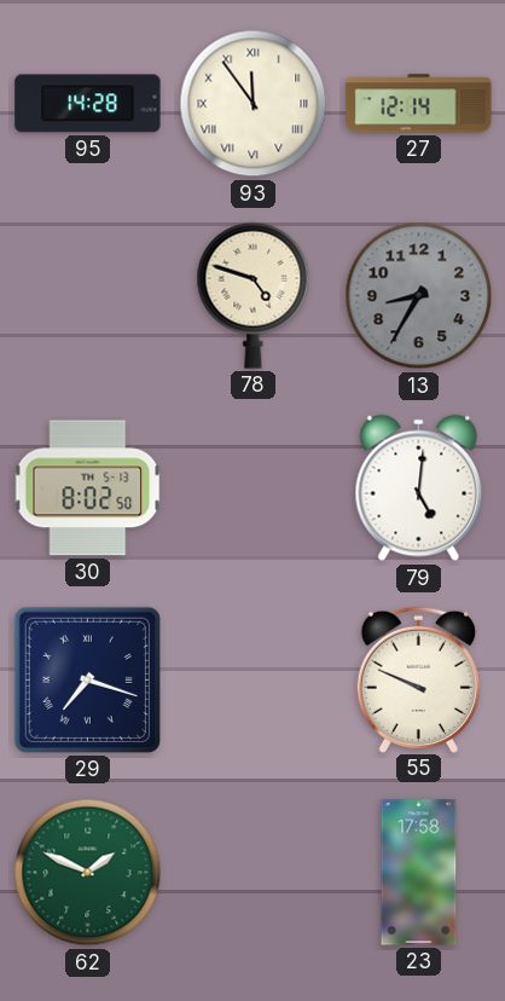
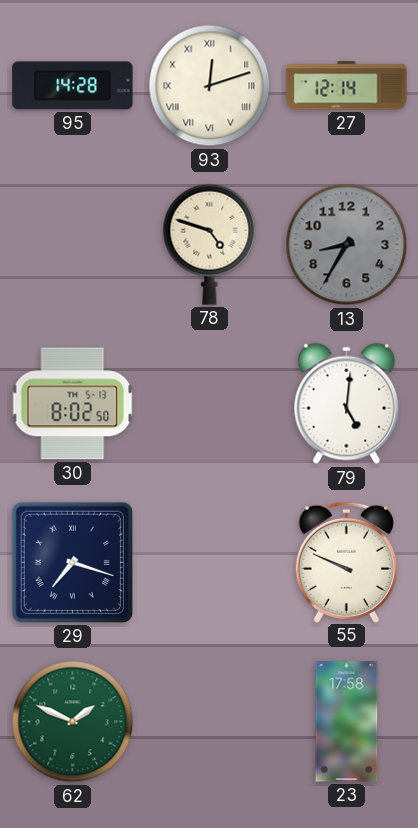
93: 11:54 -> 12:12
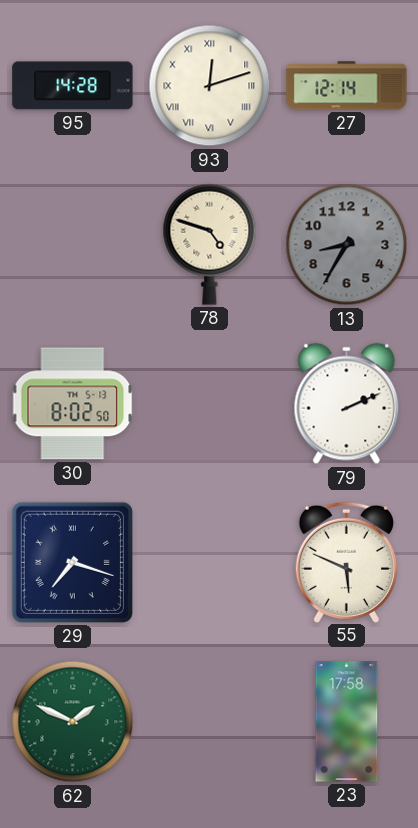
79: 5:01 -> 2:11
55: 9:49 -> 5:49
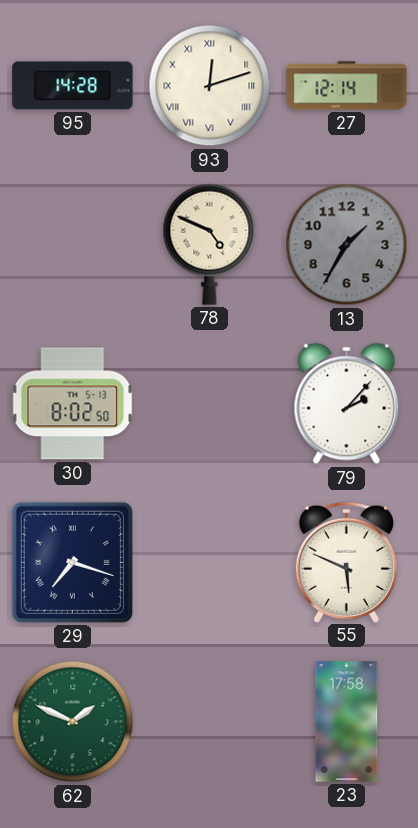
78: 4:48 -> 4:49
13: 8:35 -> 1:35
79: 2:11 -> 2:07
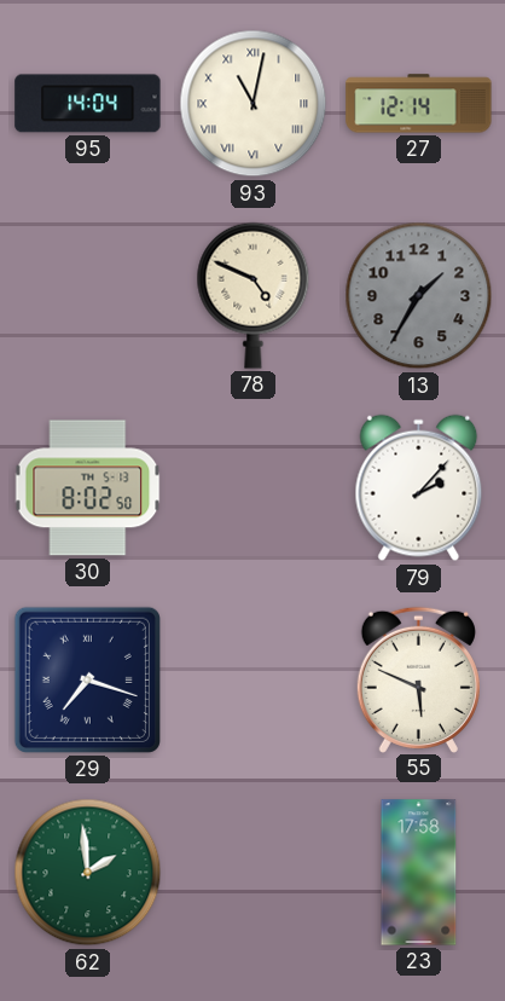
95: 14:28 -> 14:04
93: 12:12 -> 11:02
62: 1:49 -> 1:59
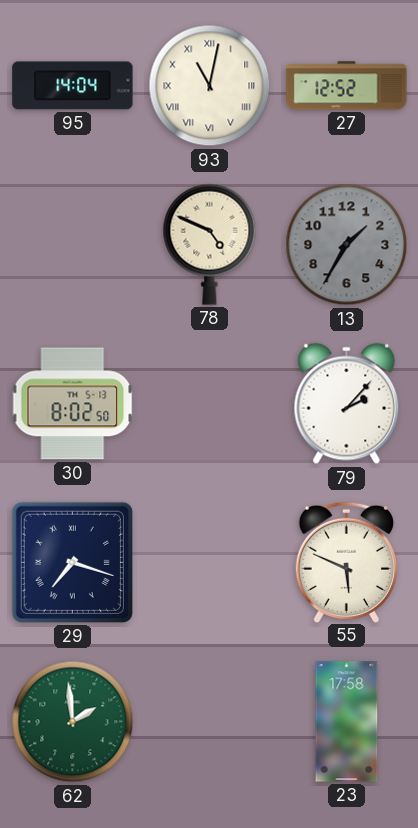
27: 12:14 -> 12:52
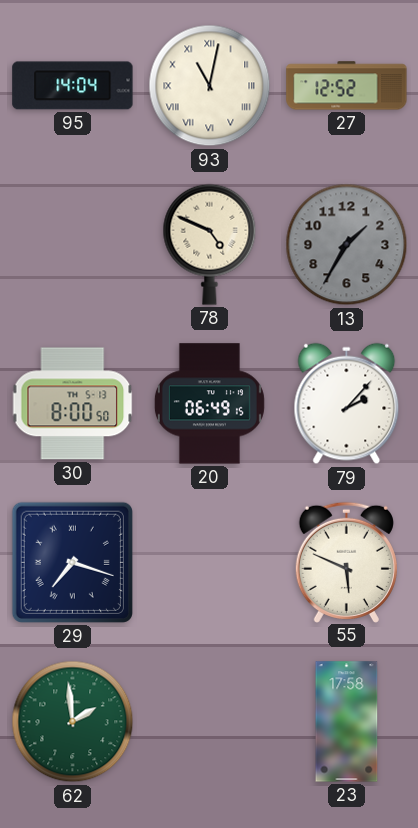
30: 8:02 -> 8:00
20: none -> 06:49
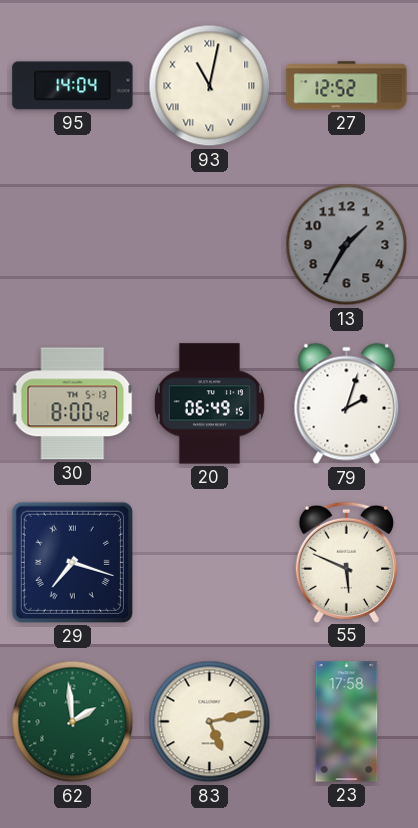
78: 4:49 -> none
30: 8:00:50 -> 8:00:42
79: 2:07 -> 2:03
83: none -> 5:13
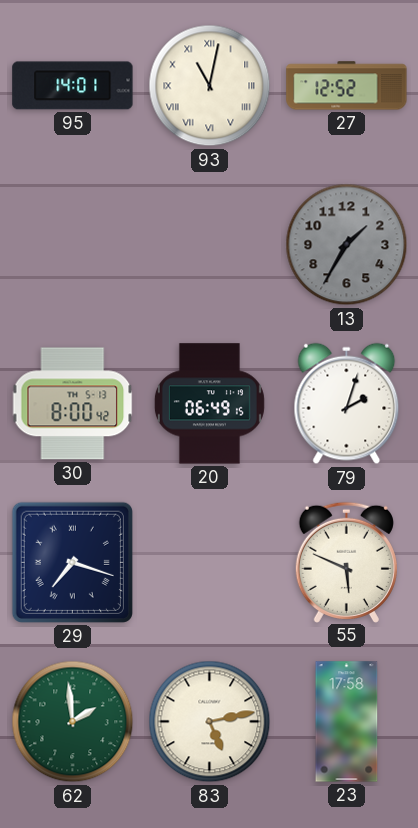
95: 14:04 -> 14:01
